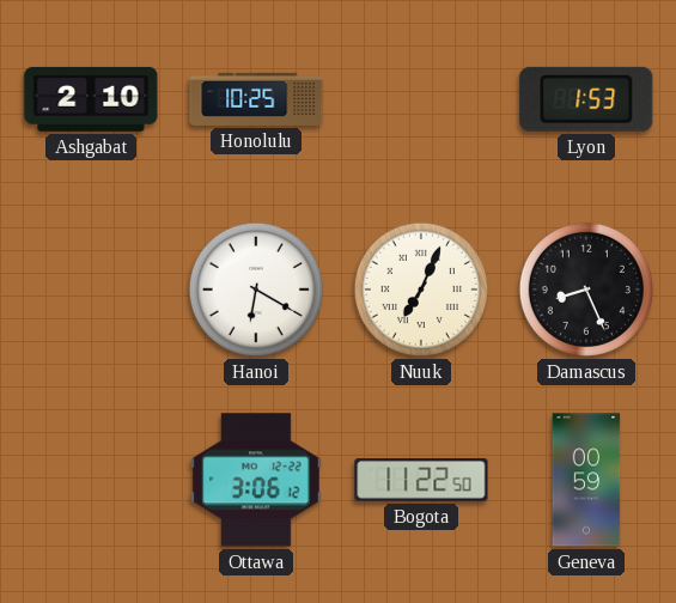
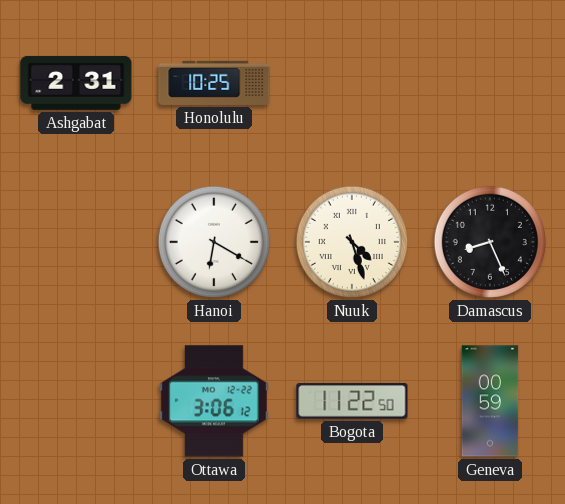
Ashgabat: 2:10 -> 2:31
Lyon: 1:53 -> none
Nuuk: 7:04 -> 4:27
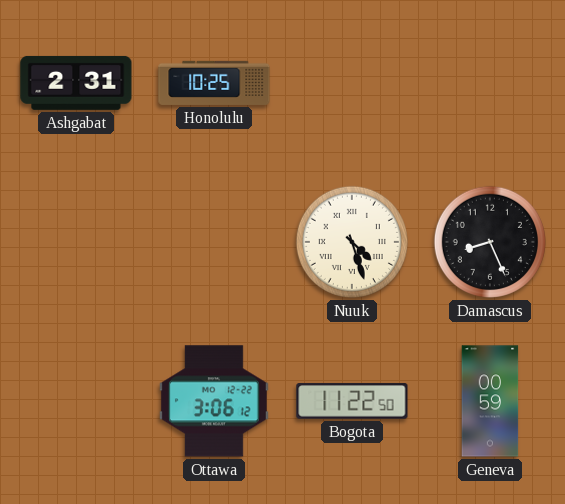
Hanoi: 6:20 -> none
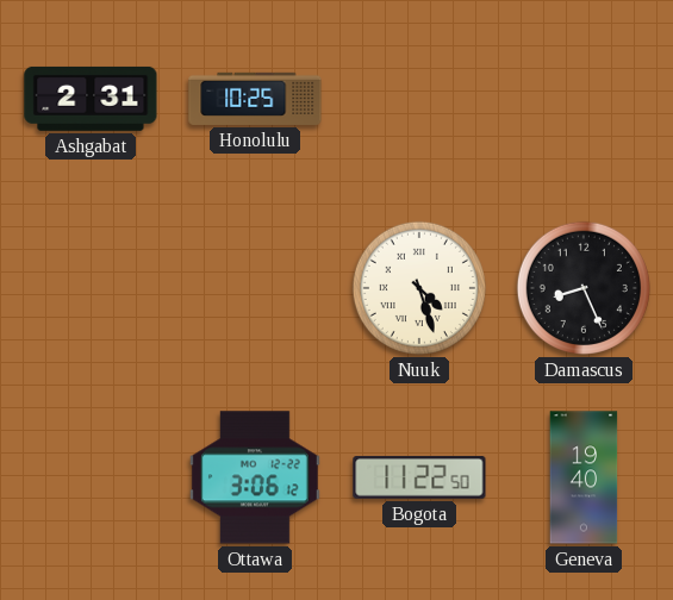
Geneva: 00:59 -> 19:40
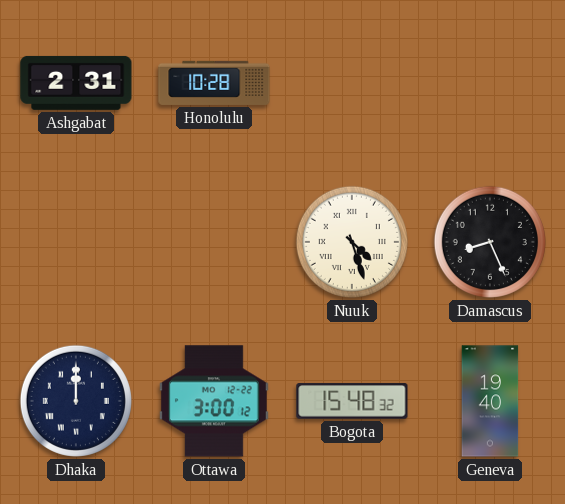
Honolulu: 10:25 -> 10:28
Dhaka: none -> 12:00
Ottawa: 3:06 -> 3:00
Bogota: 11:22 -> 15:48
